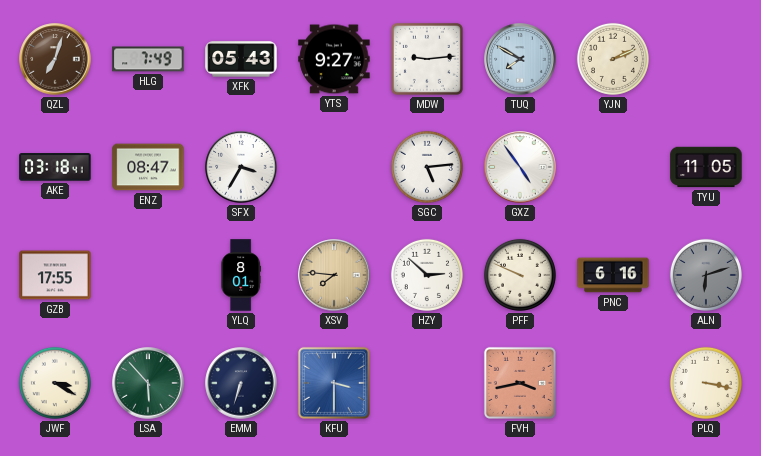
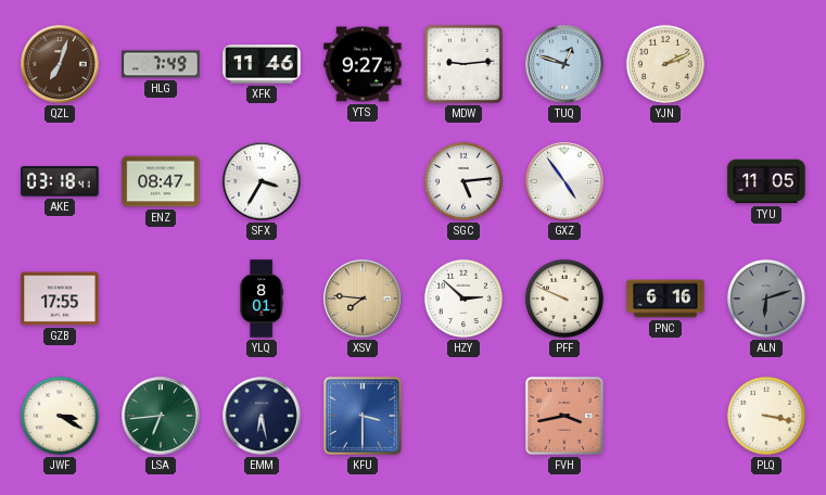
XFK: 05:43 -> 11:46
TUQ: 7:50 -> 12:48
LSA: 5:53 -> 6:44
EMM: 6:33 -> 6:28
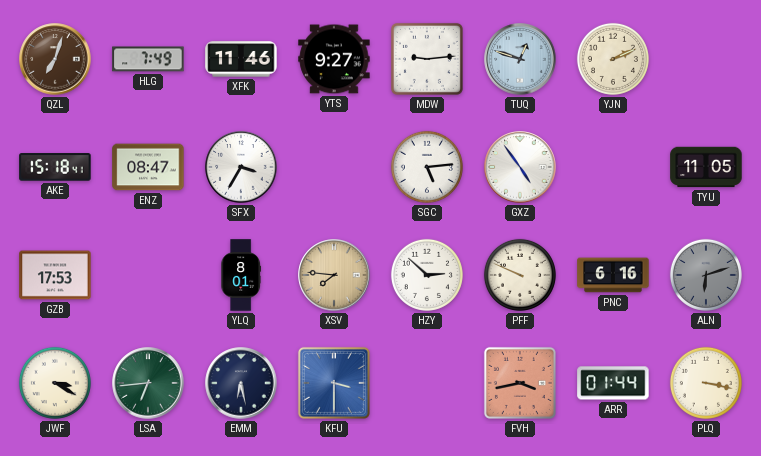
AKE: 03:18 -> 15:18
GZB: 17:55 -> 17:53
ARR: none -> 01:44
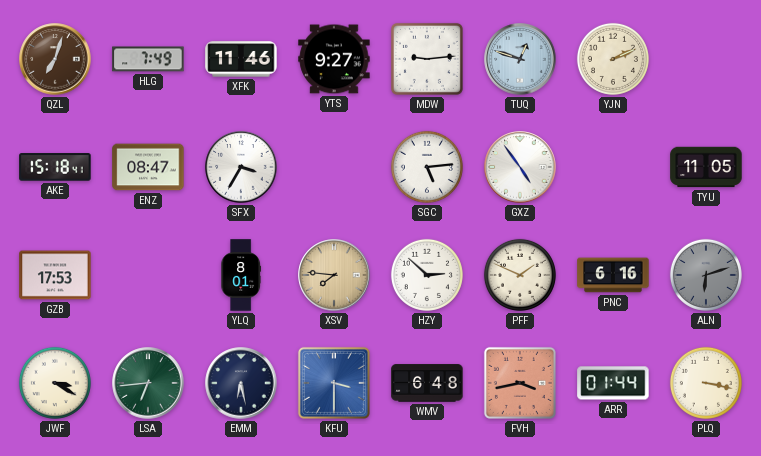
PFF: 9:49 -> 1:49
WMV: none -> 6:48
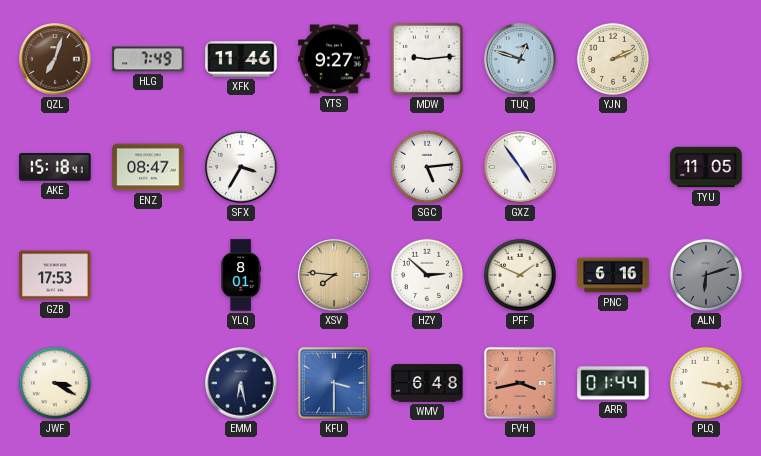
LSA: 6:44 -> none
